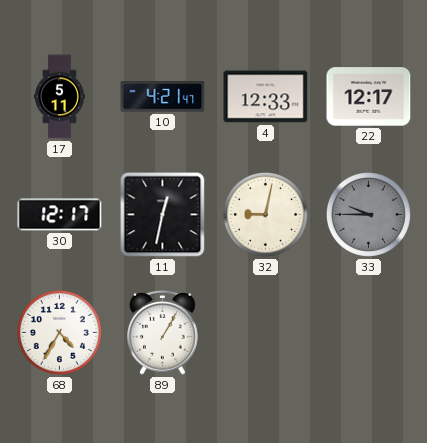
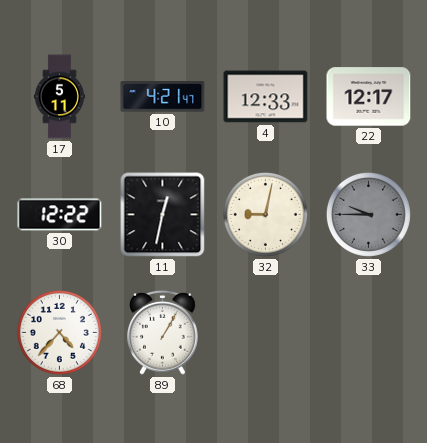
30: 12:17 -> 12:22
68: 4:35 -> 4:37
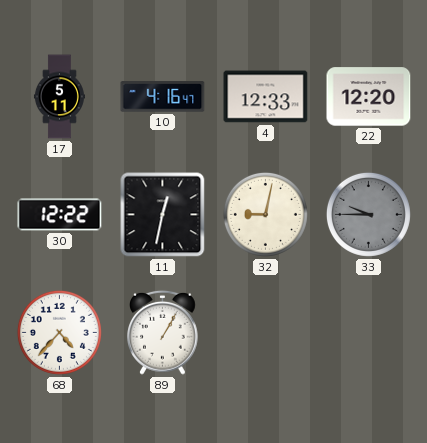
10: 4:21 -> 4:16
22: 12:17 -> 12:20
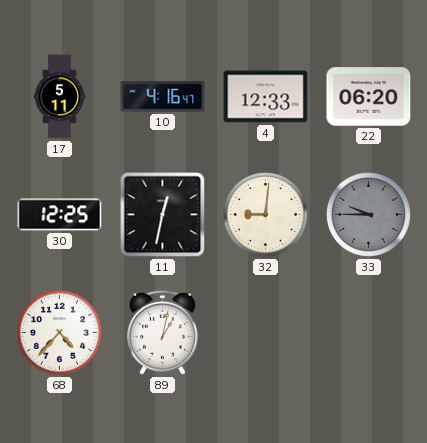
22: 12:20 -> 06:20
30: 12:22 -> 12:25
32: 9:02 -> 9:01
89: 1:05 -> 1:02
